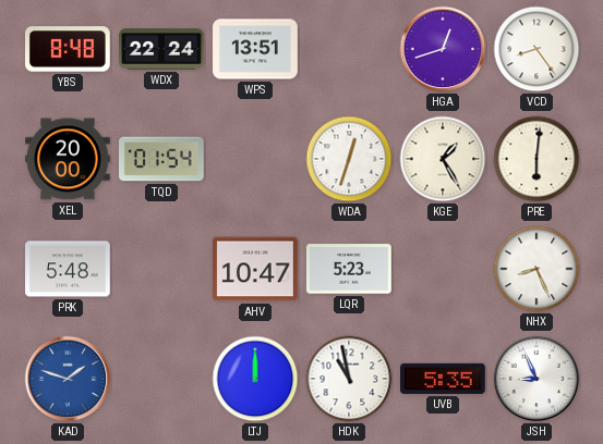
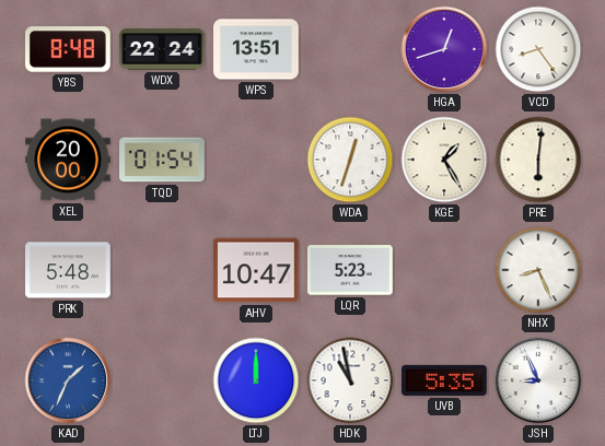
KAD: 1:48 -> 1:34
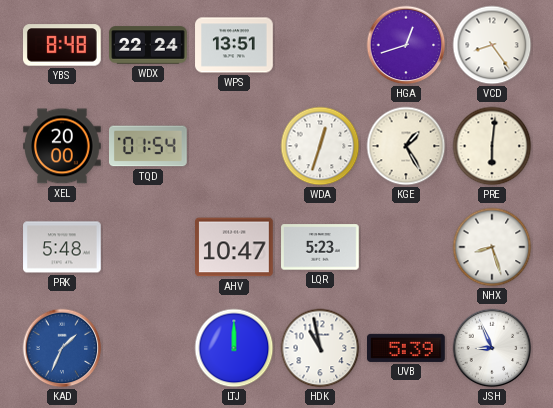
NHX: 8:26 -> 8:27
UVB: 5:35 -> 5:39
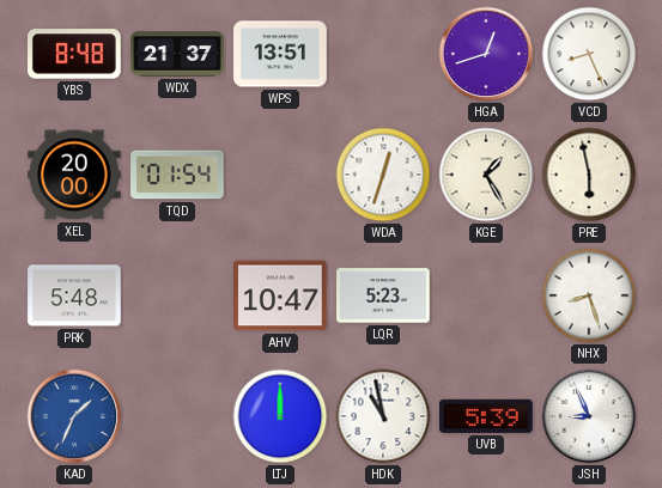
WDX: 22:24 -> 21:37
VCD: 8:24 -> 8:26
PRE: 6:01 -> 5:58
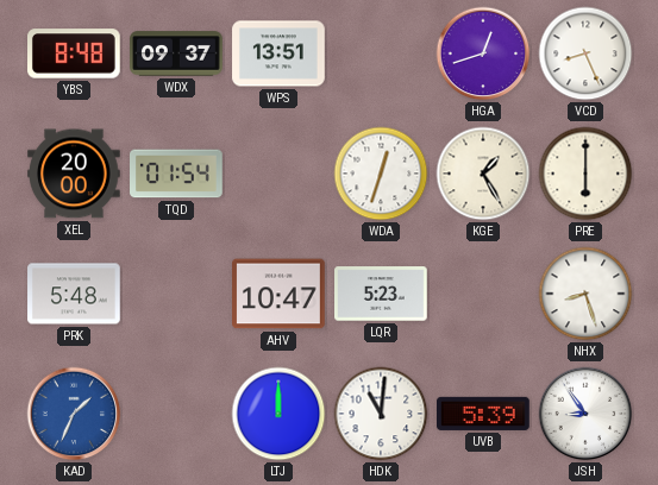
WDX: 21:37 -> 09:37
PRE: 5:58 -> 6:00
HDK: 10:58 -> 11:01
JSH: 8:56 -> 8:54
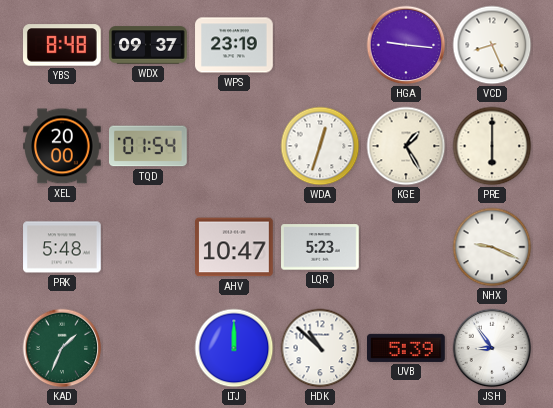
WPS: 13:51 -> 23:19
HGA: 12:42 -> 9:16
NHX: 8:27 -> 9:19
KAD dial: blue -> green
HDK: 11:01 -> 10:52
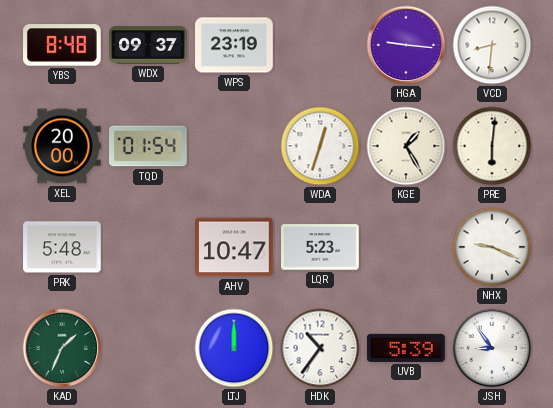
VCD: 8:26 -> 8:31
PRE: 6:00 -> 6:01
HDK: 10:52 -> 10:36
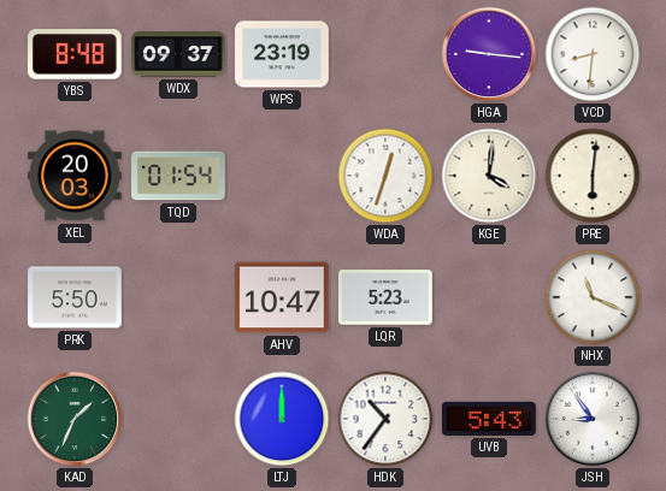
XEL: 20:00 -> 20:03
KGE: 1:25 -> 4:01
PRK: 5:48 -> 5:50
NHX: 9:19 -> 11:19
UVB: 5:39 -> 5:43
